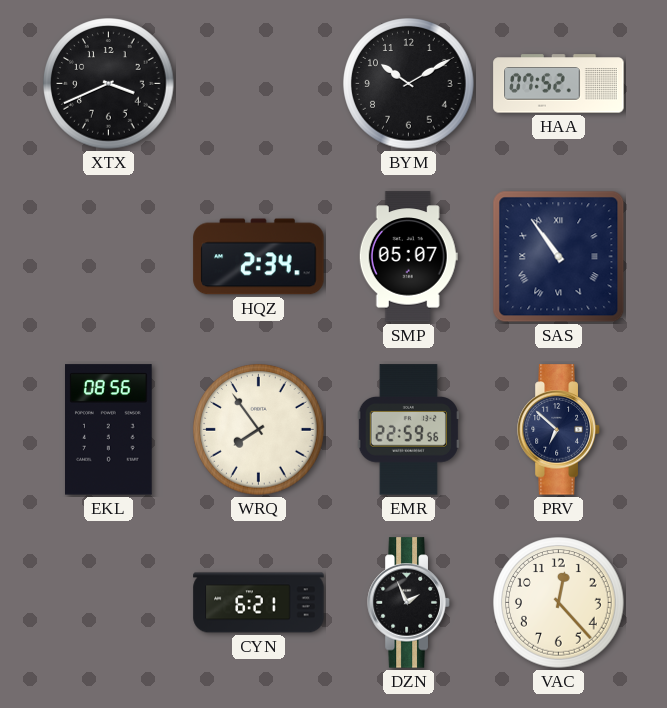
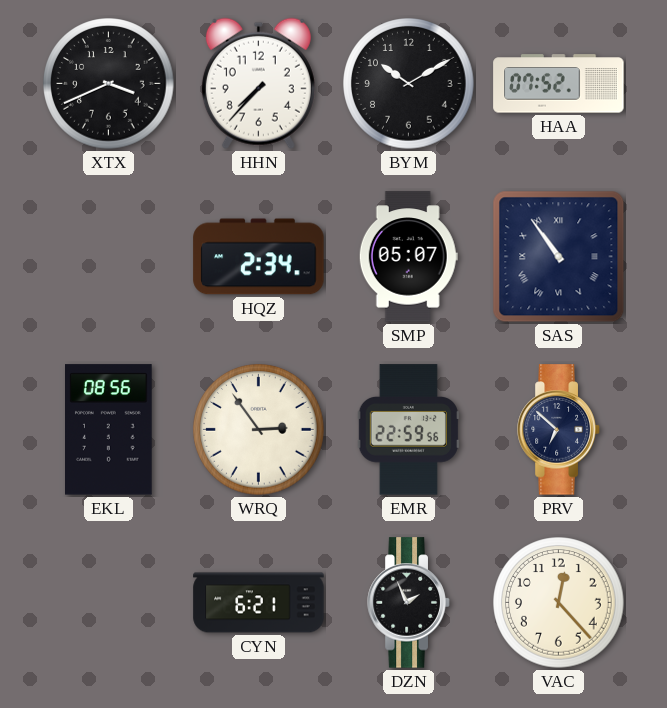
HHN: none -> 7:37
WRQ: 7:54 -> 2:54
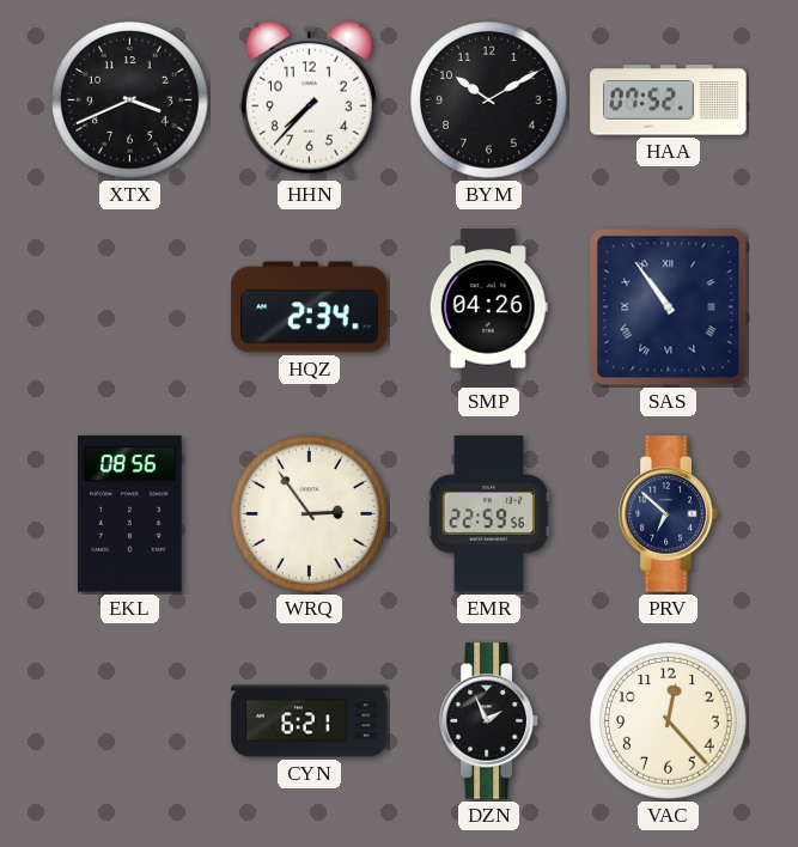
SMP: 05:07 -> 04:26
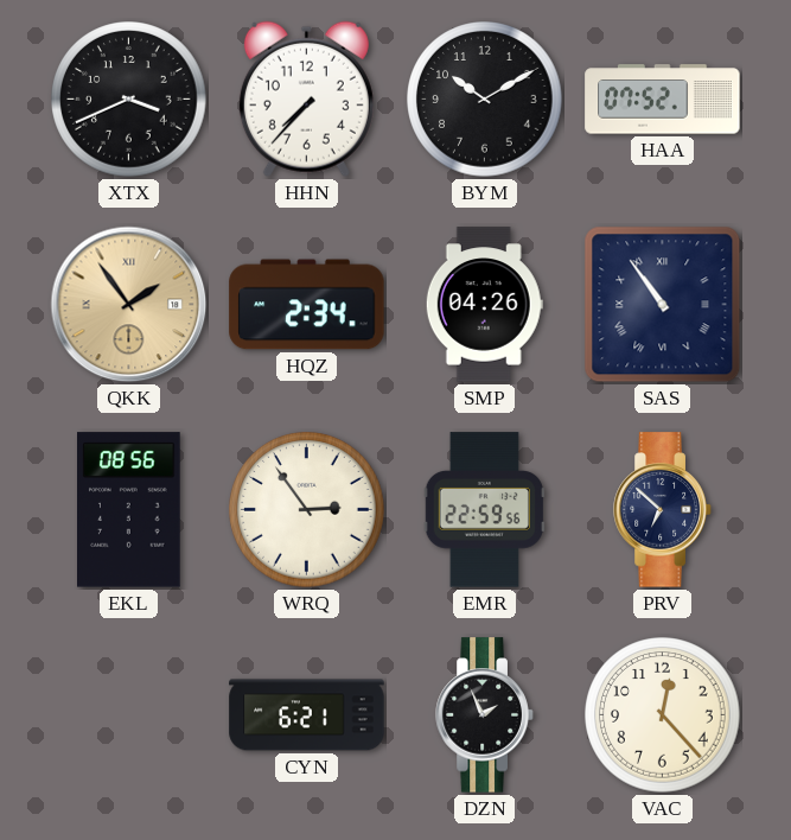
QKK: none -> 1:54
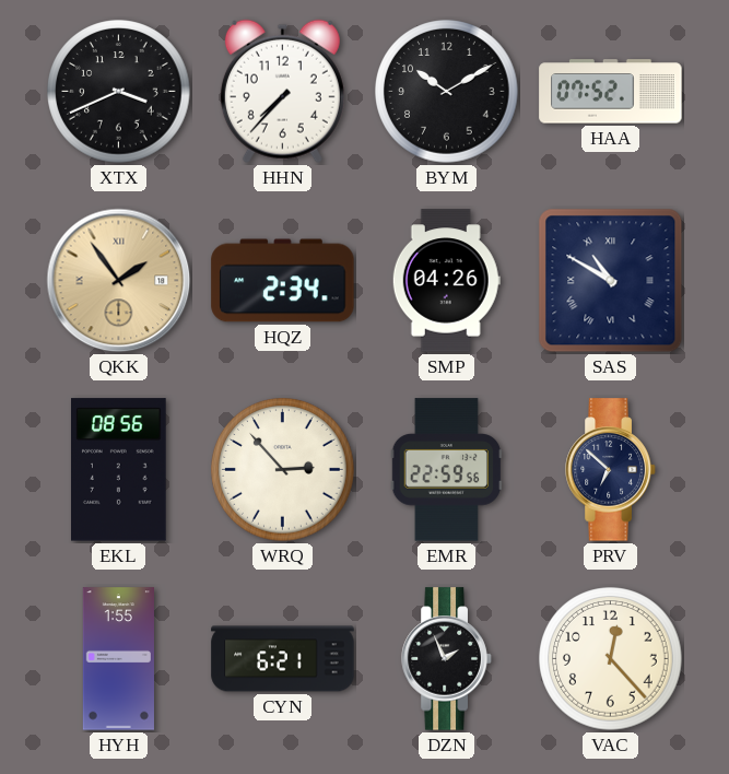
SAS: 10:54 -> 10:50
WRQ: 2:54 -> 2:53
HYH: none -> 1:55
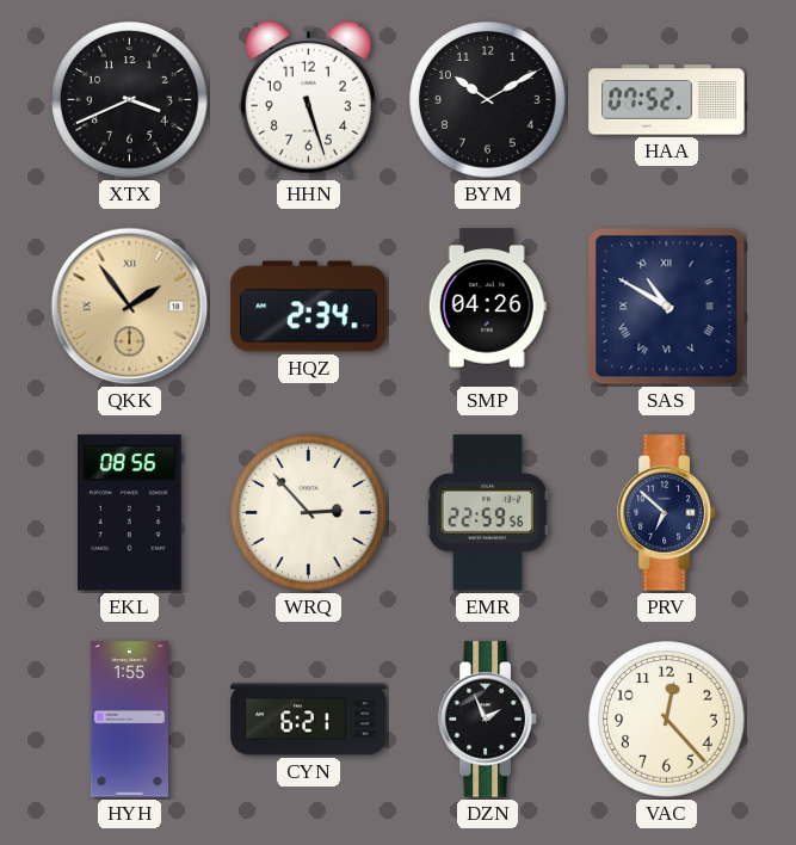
HHN: 7:37 -> 5:27
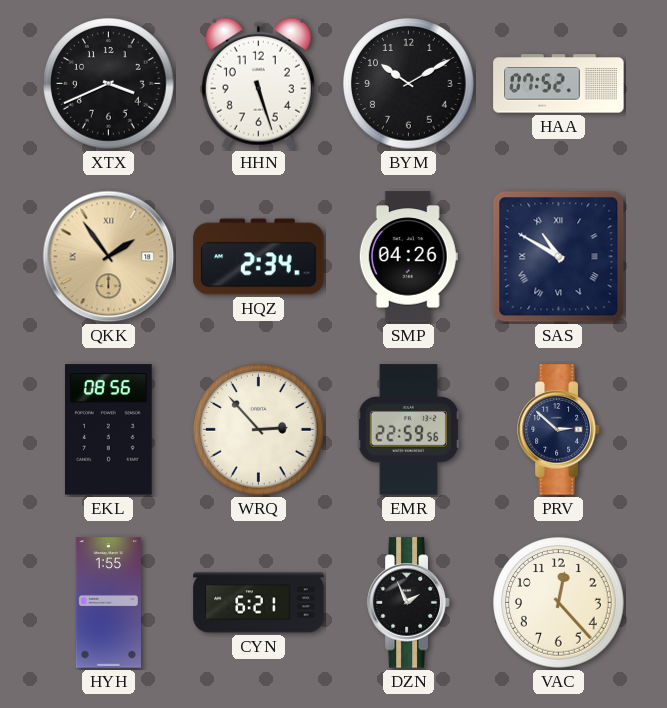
PRV: 6:52 -> 2:52
